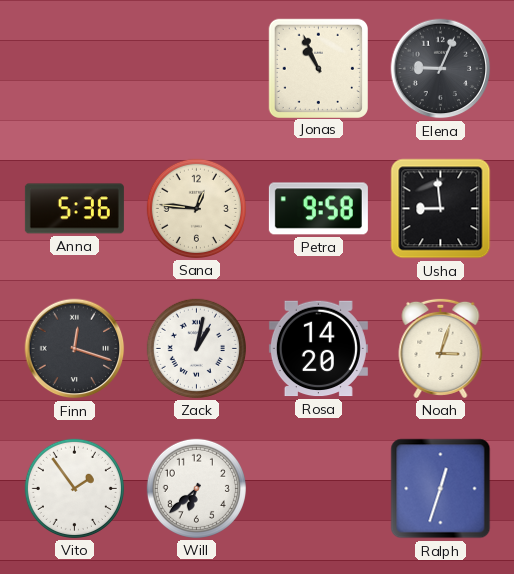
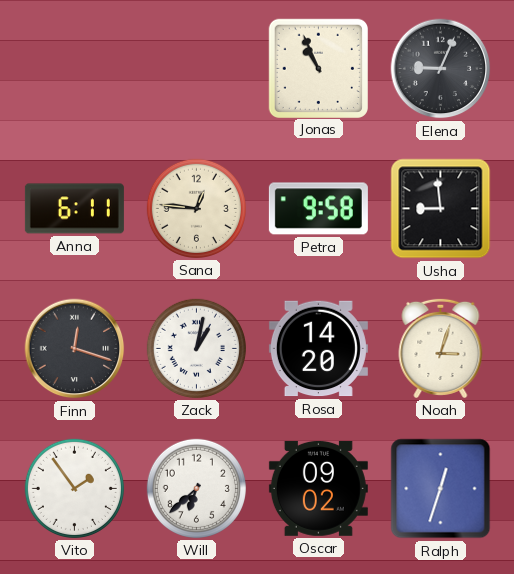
Anna: 5:36 -> 6:11
Oscar: none -> 09:02
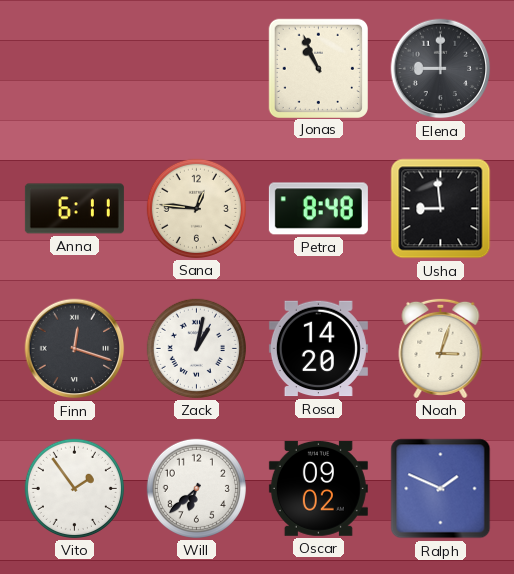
Elena: 9:04 -> 9:00
Petra: 9:58 -> 8:48
Ralph: 12:33 -> 1:49
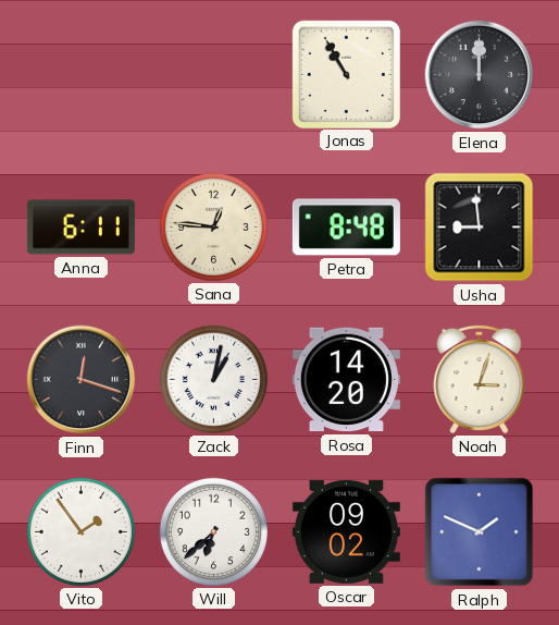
Jonas: 10:56 -> 10:55
Elena: 9:00 -> 12:00
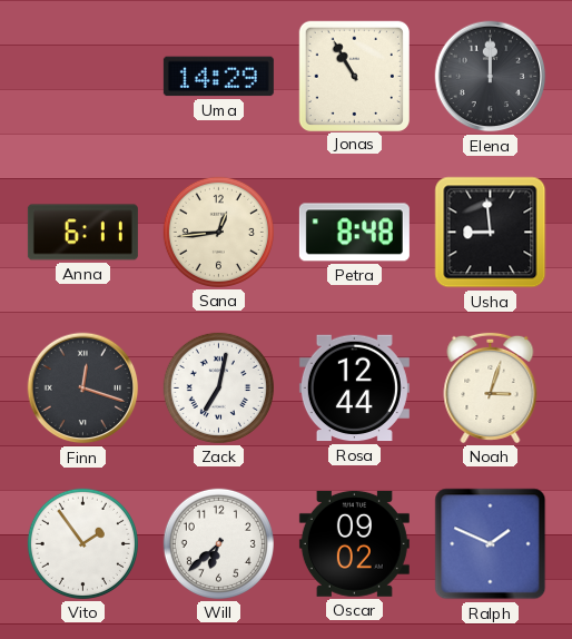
Uma: none -> 14:29
Sana: 12:46 -> 12:44
Zack: 1:02 -> 7:02
Rosa: 14:20 -> 12:44
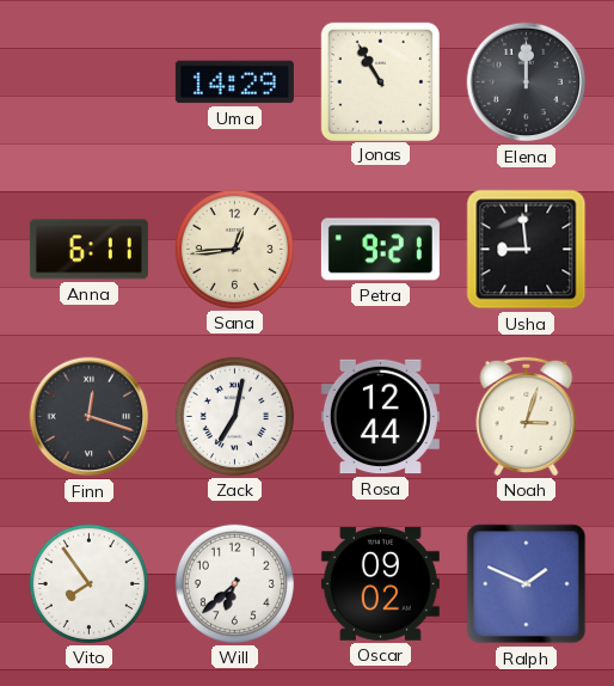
Petra: 8:48 -> 9:21
Vito: 1:54 -> 7:54
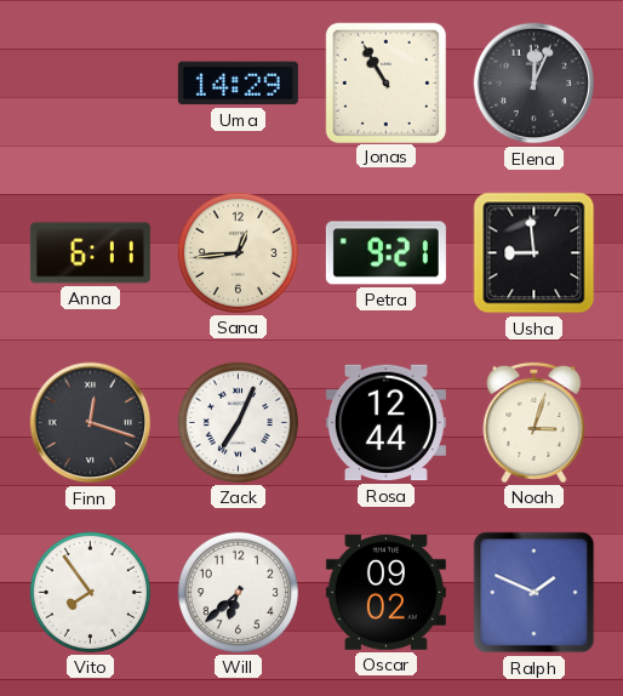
Elena: 12:00 -> 12:04
Zack: 7:02 -> 7:04
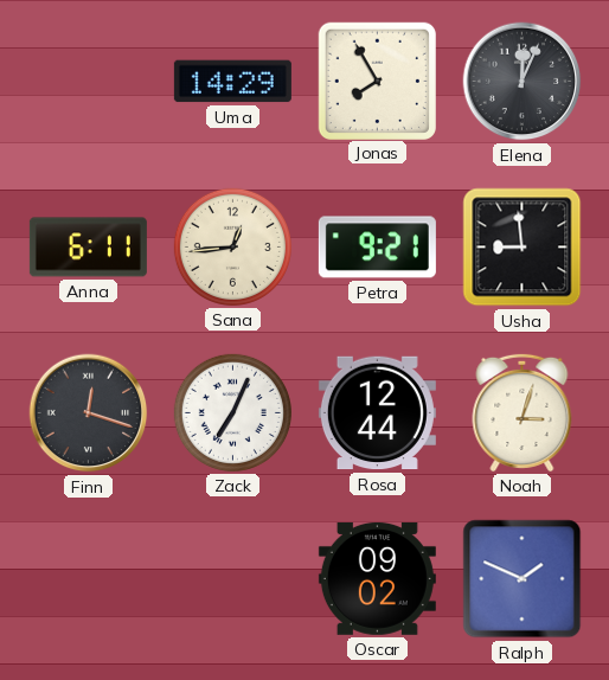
Jonas: 10:55 -> 7:55
Vito: 7:54 -> none
Will: 6:38 -> none
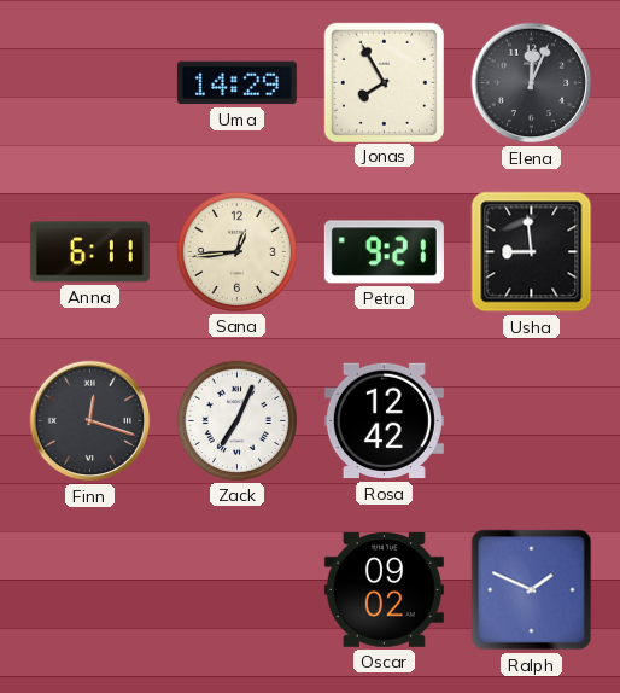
Rosa: 12:44 -> 12:42
Noah: 3:03 -> none
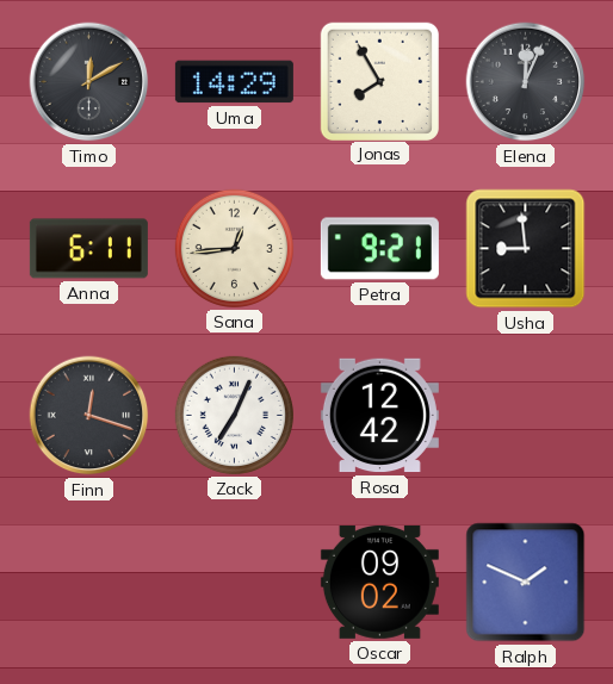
Timo: none -> 12:10
